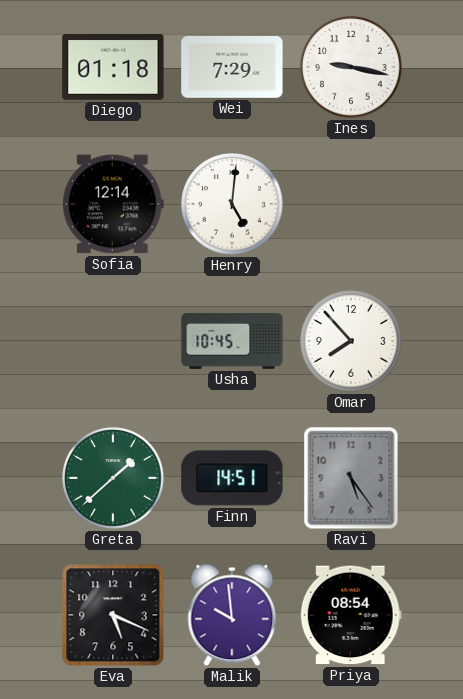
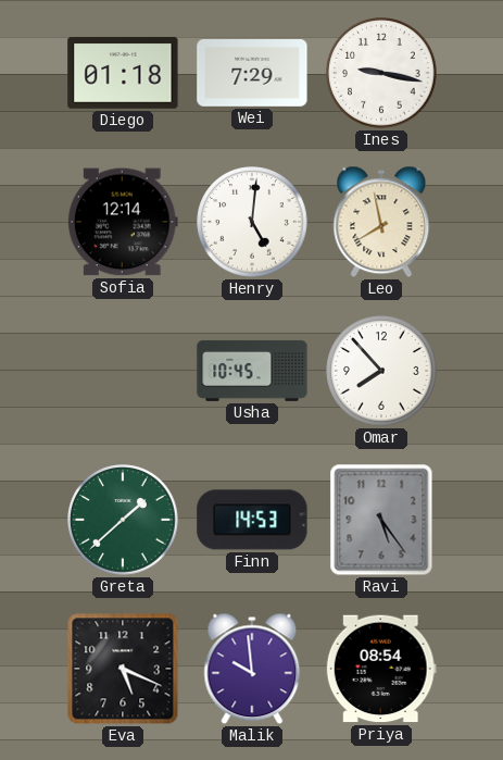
Leo: none -> 7:58
Finn: 14:51 -> 14:53
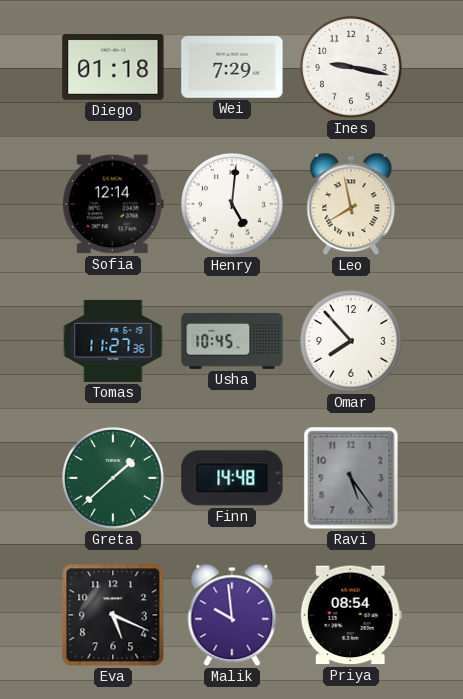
Tomas: none -> 11:27
Finn: 14:53 -> 14:48
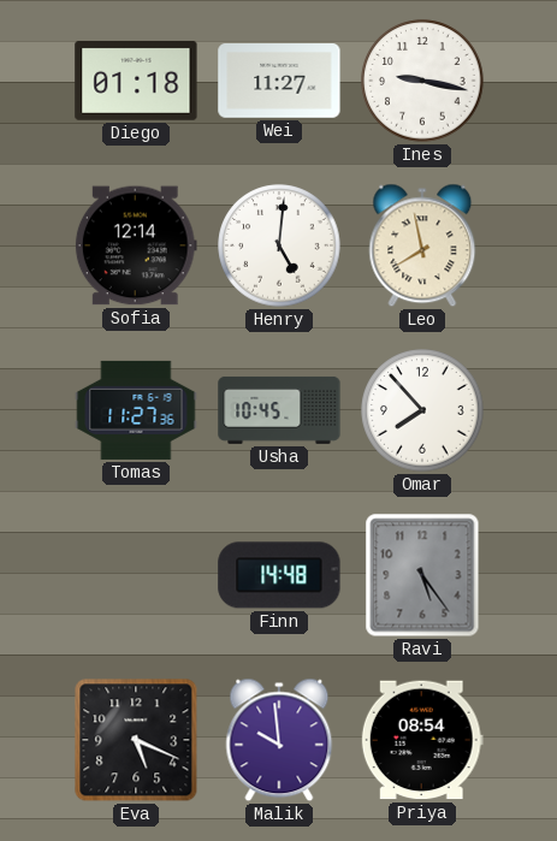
Wei: 7:29 -> 11:27
Greta: 1:38 -> none
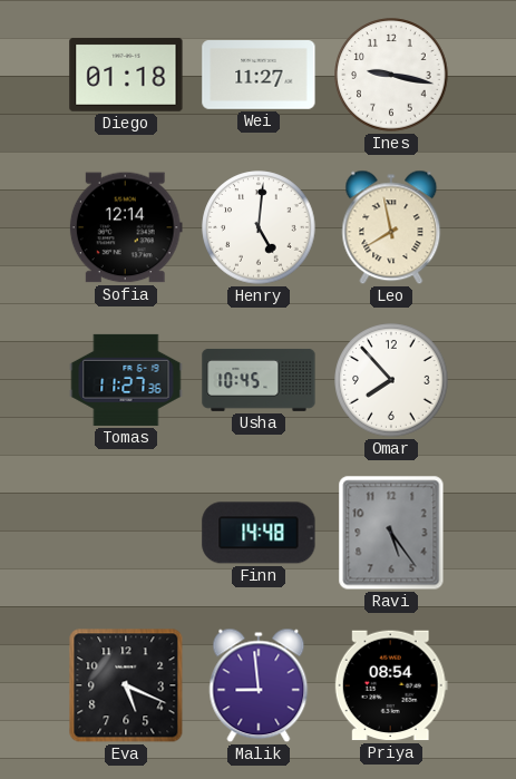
Malik: 9:59 -> 8:59
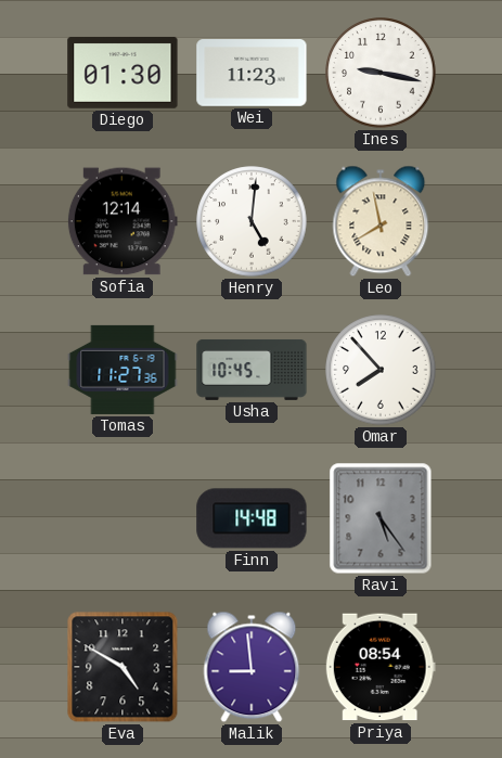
Diego: 01:18 -> 01:30
Wei: 11:27 -> 11:23
Eva: 5:19 -> 4:50
